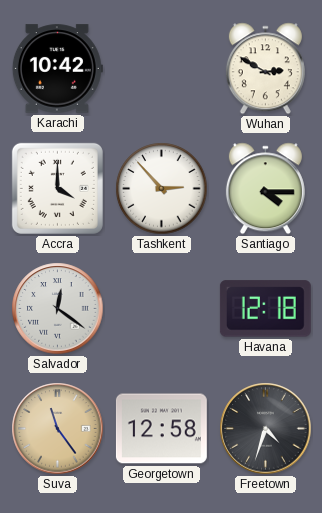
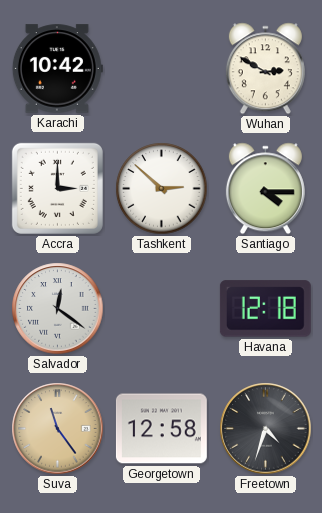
Accra: 4:00 -> 3:00
Tashkent: 2:53 -> 2:52
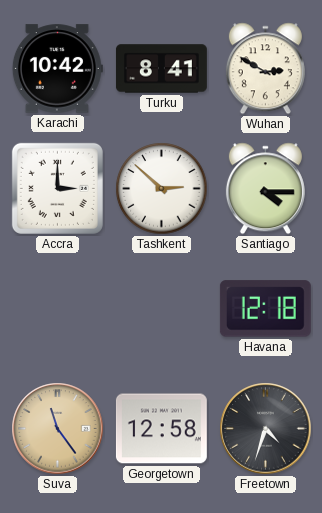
Turku: none -> 8:41
Salvador: 12:21 -> none
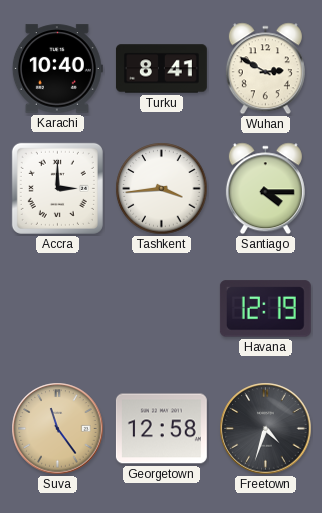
Karachi: 10:42 -> 10:40
Tashkent: 2:52 -> 3:44
Havana: 12:18 -> 12:19
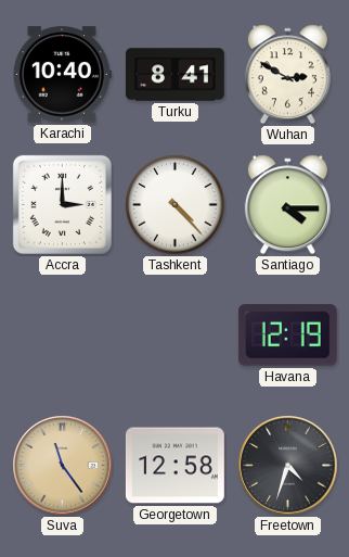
Tashkent: 3:44 -> 4:23
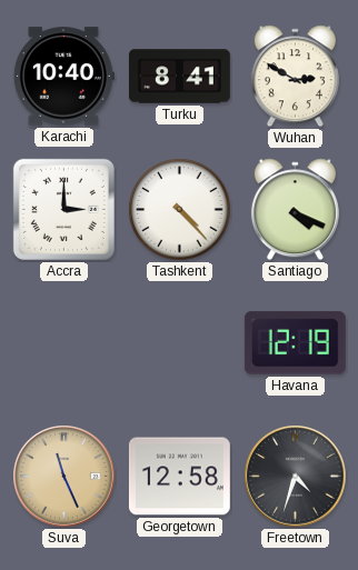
Santiago: 4:15 -> 4:19
Suva: 11:24 -> 11:26
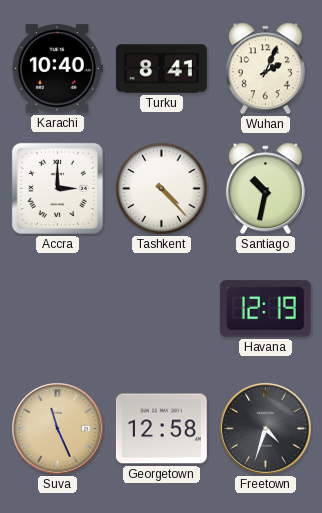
Wuhan: 2:50 -> 2:04
Santiago: 4:19 -> 10:32
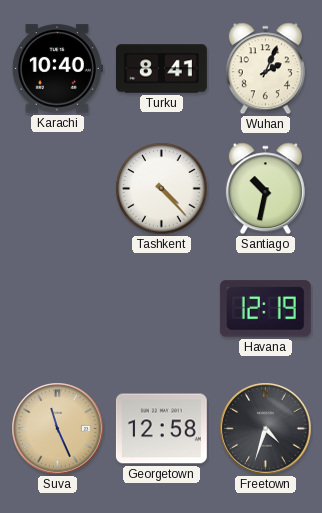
Accra: 3:00 -> none
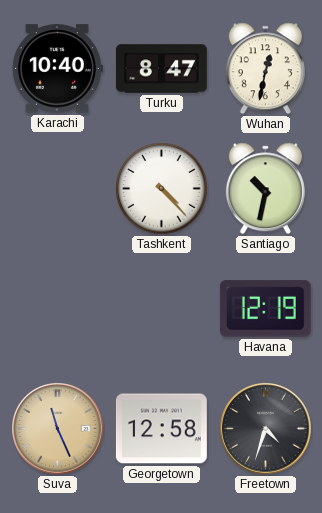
Turku: 8:41 -> 8:47
Wuhan: 2:04 -> 12:32
